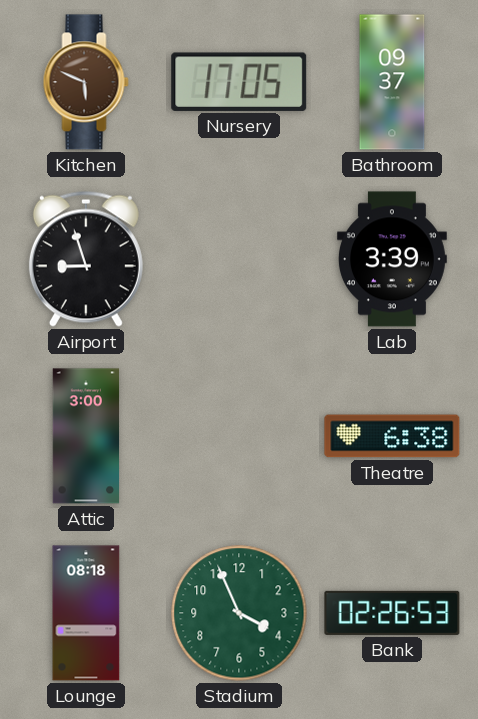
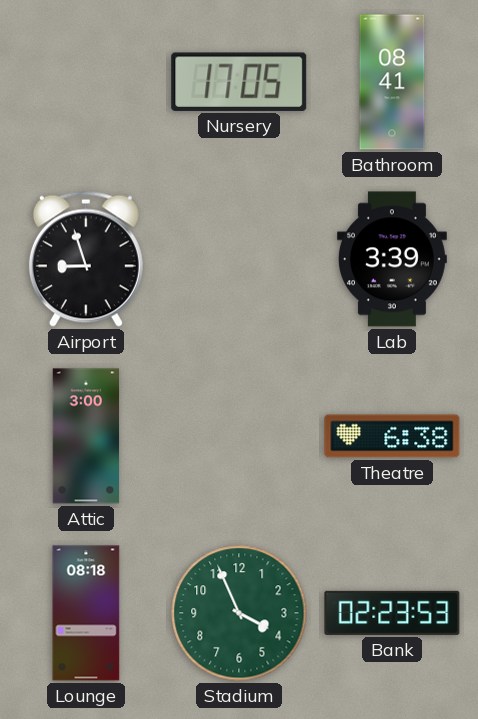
Kitchen: 5:49 -> none
Bathroom: 09:37 -> 08:41
Bank: 02:26 -> 02:23
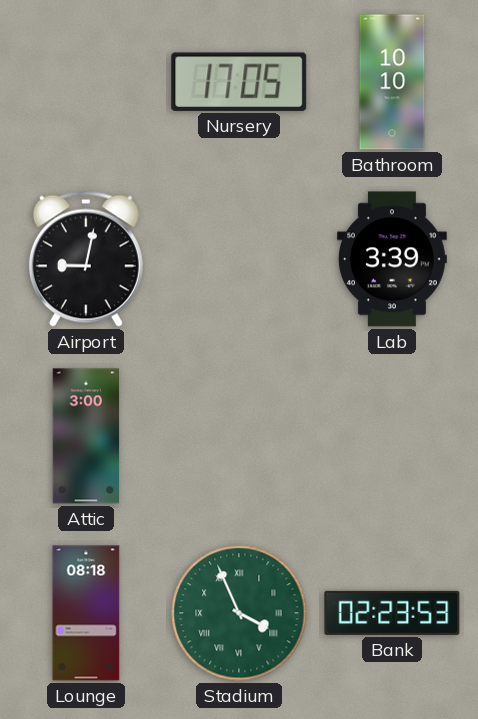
Bathroom: 08:41 -> 10:10
Airport: 8:57 -> 9:02
Theatre: 6:38 -> none
Stadium numerals: Arabic -> Roman
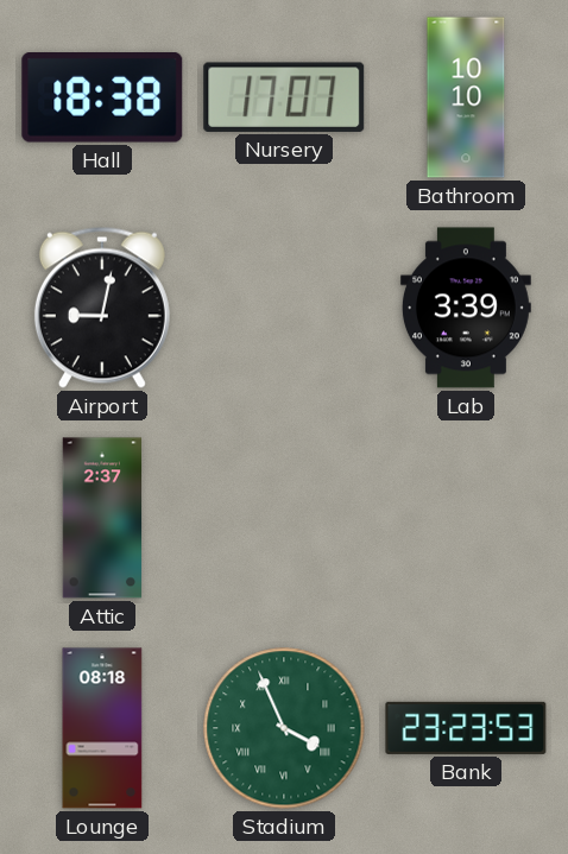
Hall: none -> 18:38
Nursery: 17:05 -> 17:07
Attic: 3:00 -> 2:37
Bank: 02:23 -> 23:23
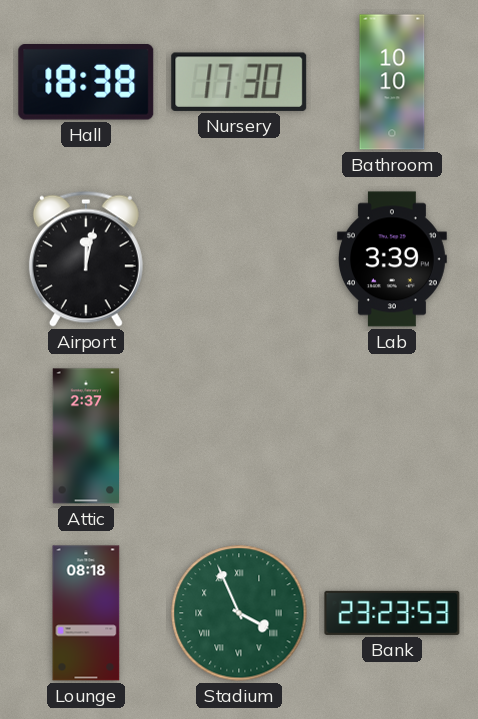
Nursery: 17:07 -> 17:30
Airport: 9:02 -> 12:02
